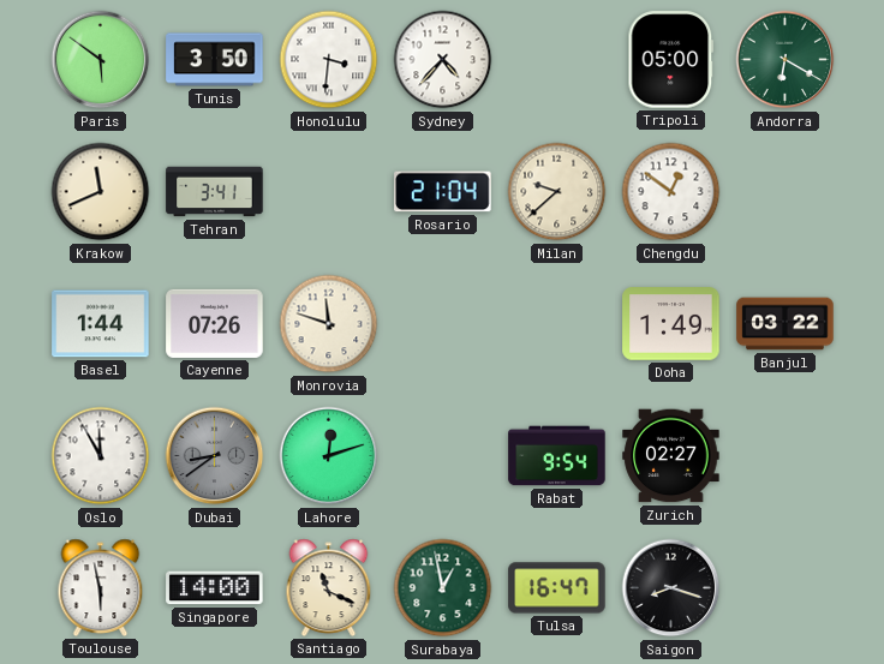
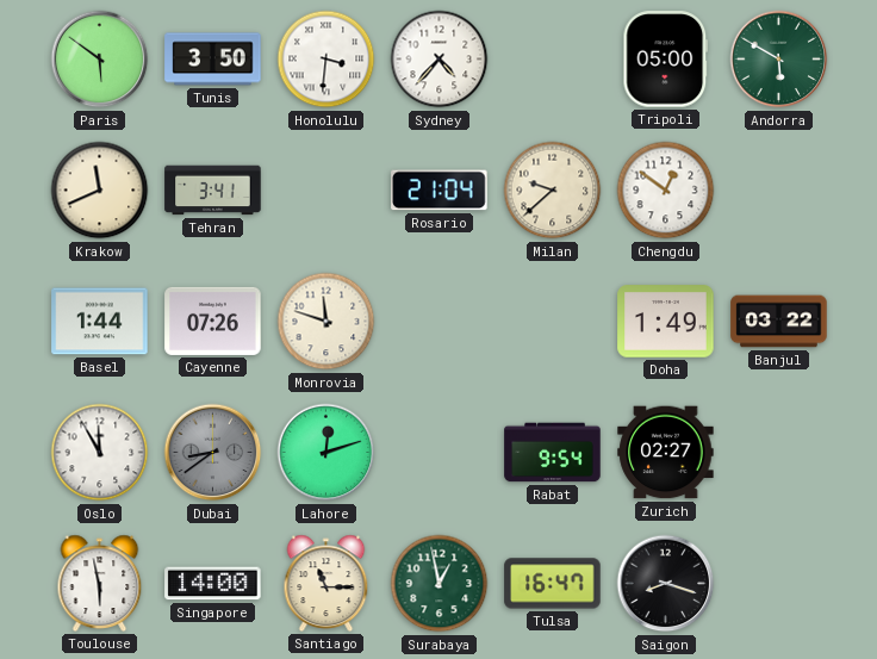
Andorra: 6:20 -> 5:50
Santiago: 11:19 -> 11:15
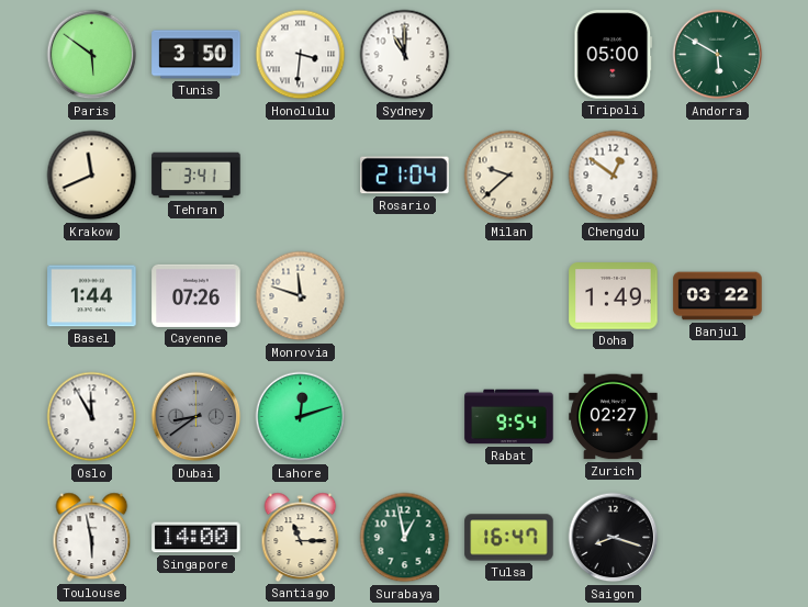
Sydney: 4:37 -> 11:00
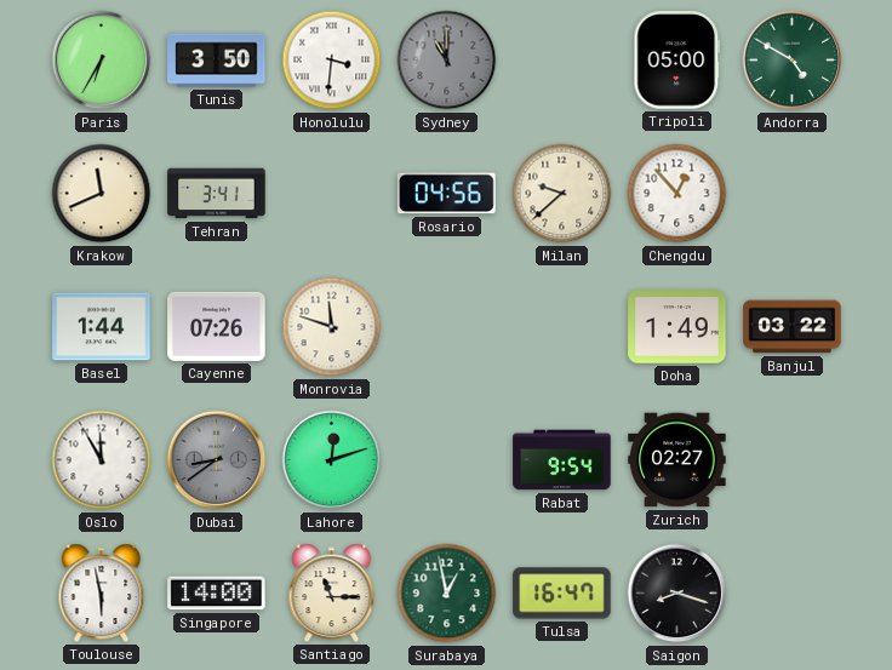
Paris: 5:51 -> 6:35
Sydney dial: white -> grey
Andorra: 5:50 -> 4:50
Rosario: 21:04 -> 04:56
Chengdu: 12:51 -> 12:53
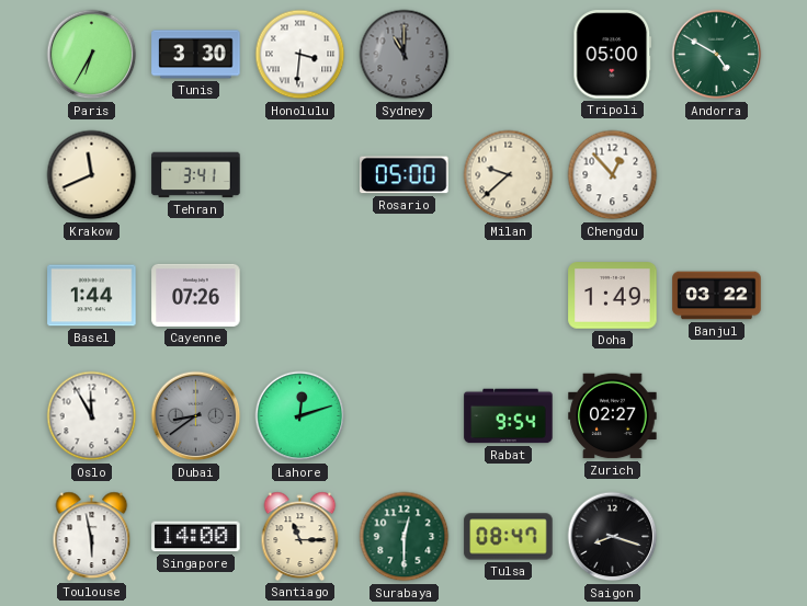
Tunis: 3:50 -> 3:30
Rosario: 04:56 -> 05:00
Monrovia: 11:48 -> none
Surabaya: 12:58 -> 12:30
Tulsa: 16:47 -> 08:47
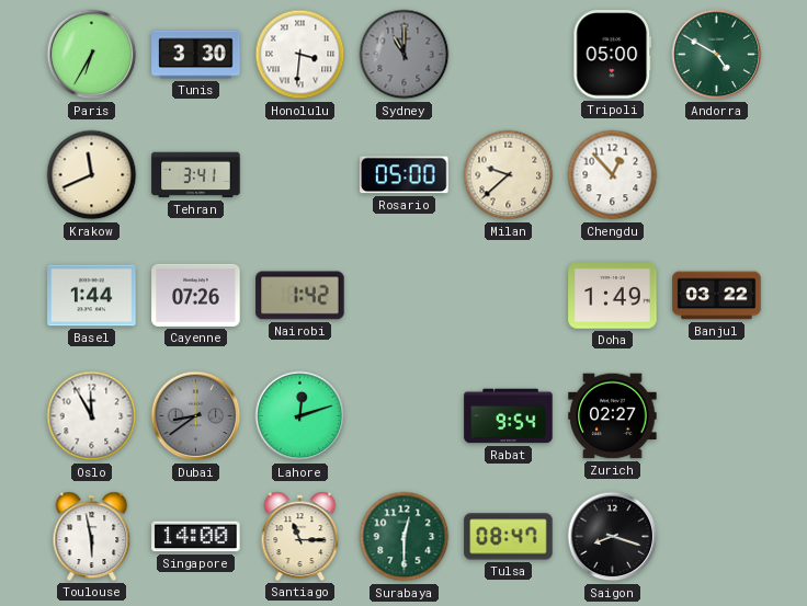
Nairobi: none -> 1:42
